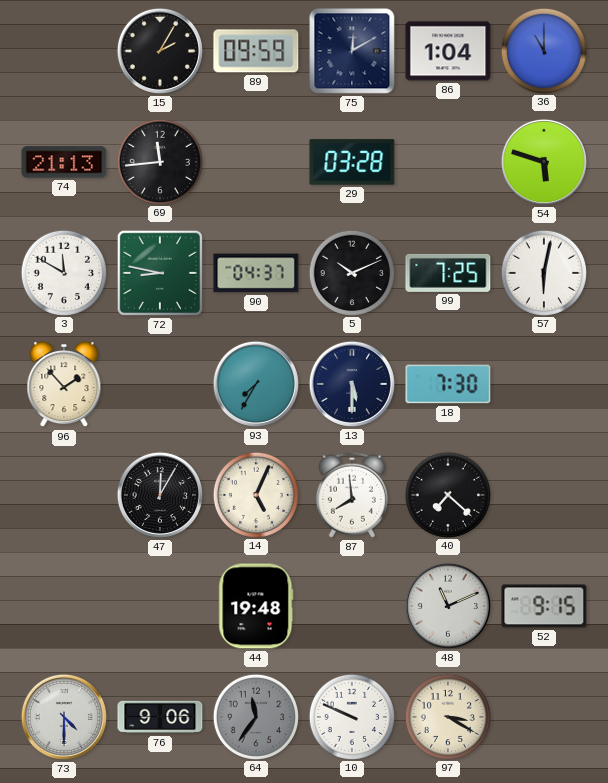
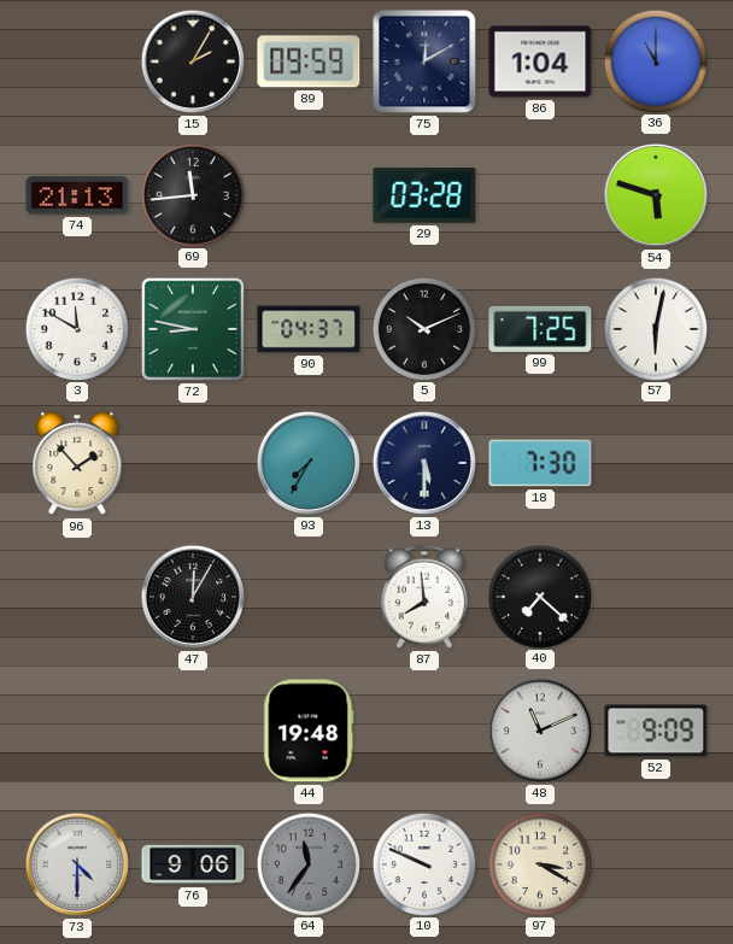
14: 5:04 -> none
52: 9:15 -> 9:09
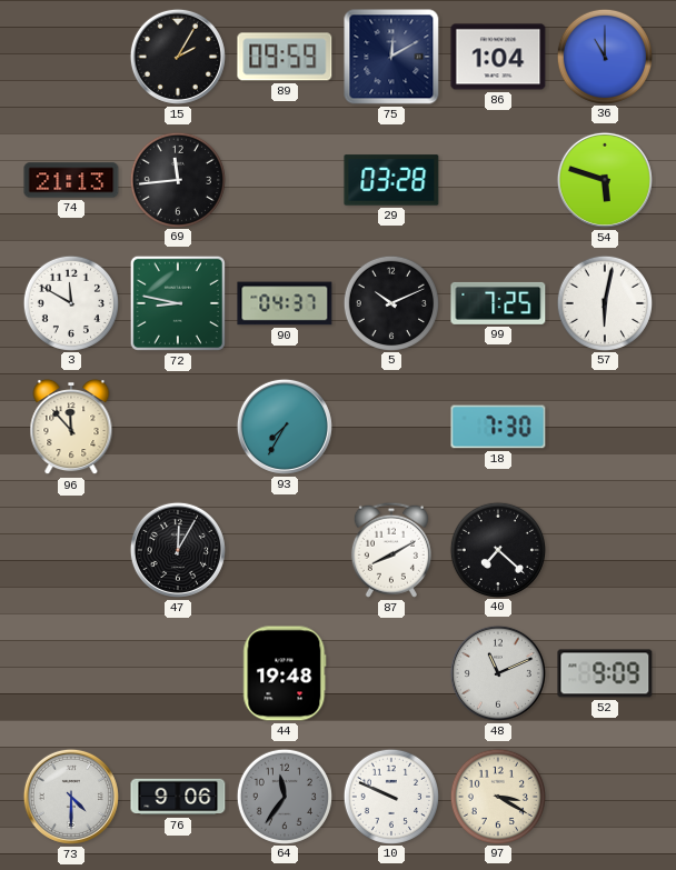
96: 1:53 -> 11:53
13: 5:30 -> none
87: 7:59 -> 8:10
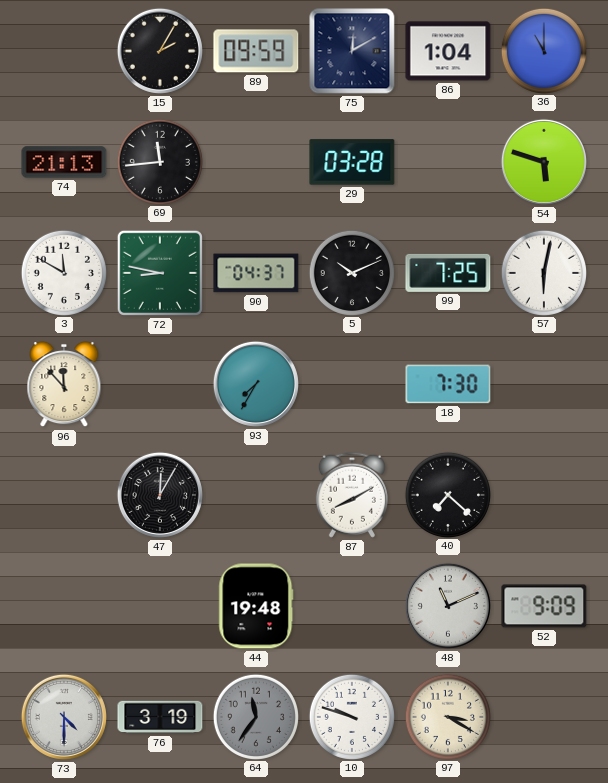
76: 9:06 -> 3:19
10: 9:49 -> 9:48
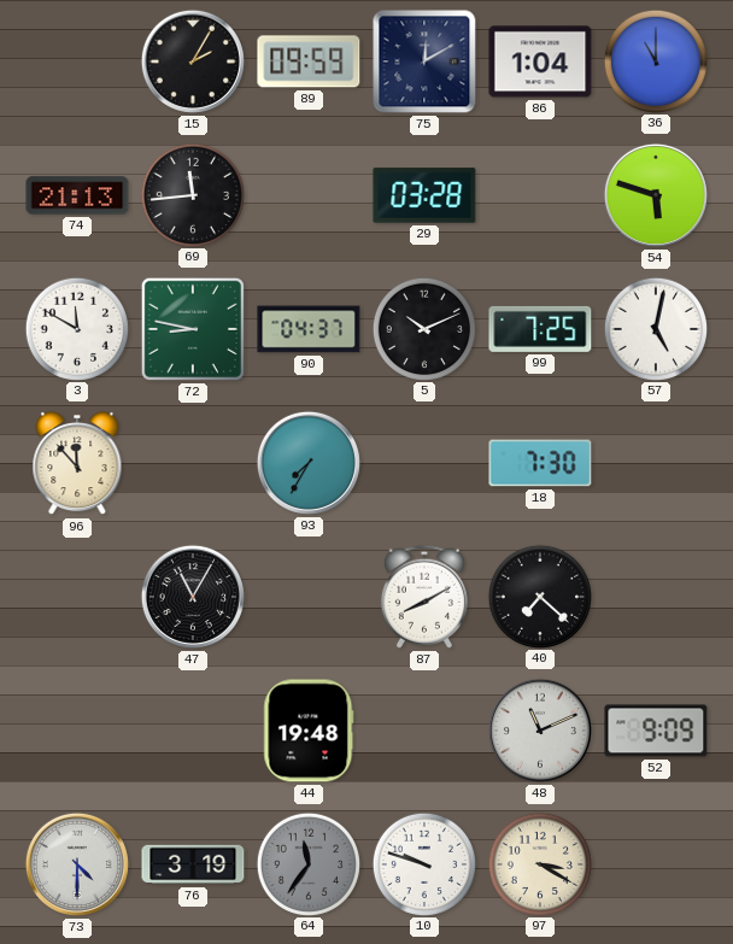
57: 6:02 -> 5:02
47: 12:05 -> 11:05
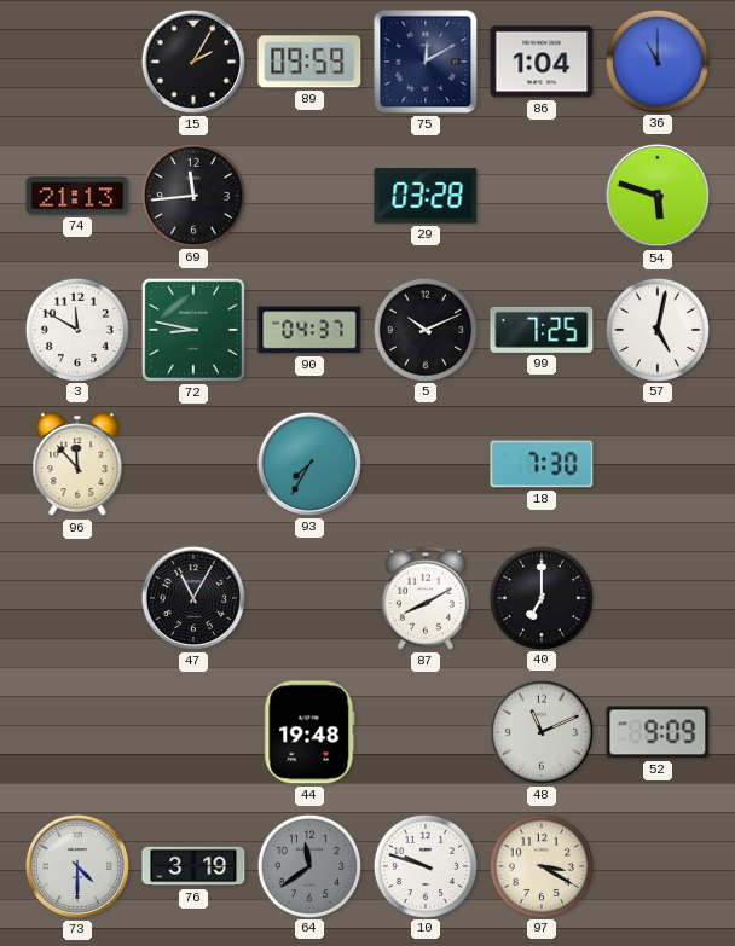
40: 7:22 -> 7:00
64: 11:36 -> 11:39
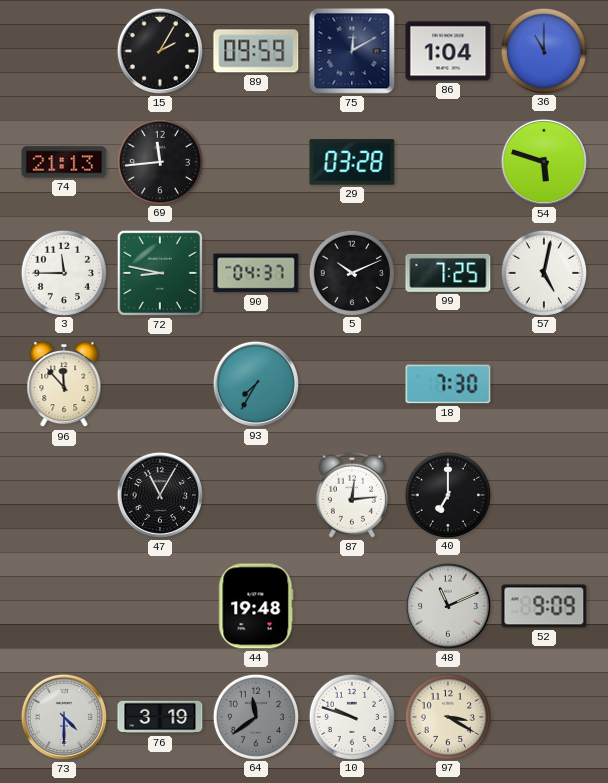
3: 11:50 -> 11:45
87: 8:10 -> 12:14
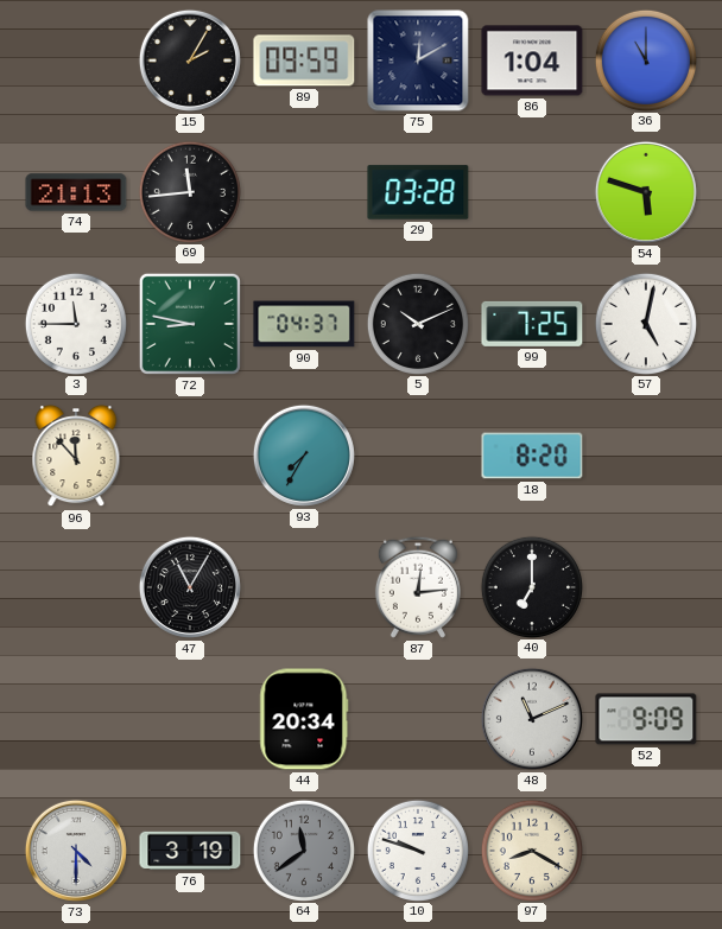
18: 7:30 -> 8:20
44: 19:48 -> 20:34
97: 3:20 -> 8:20
